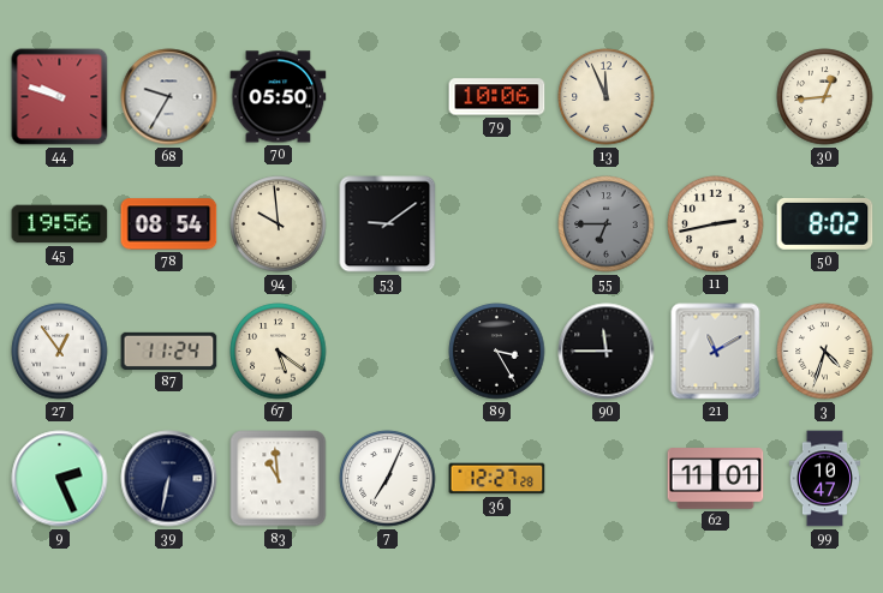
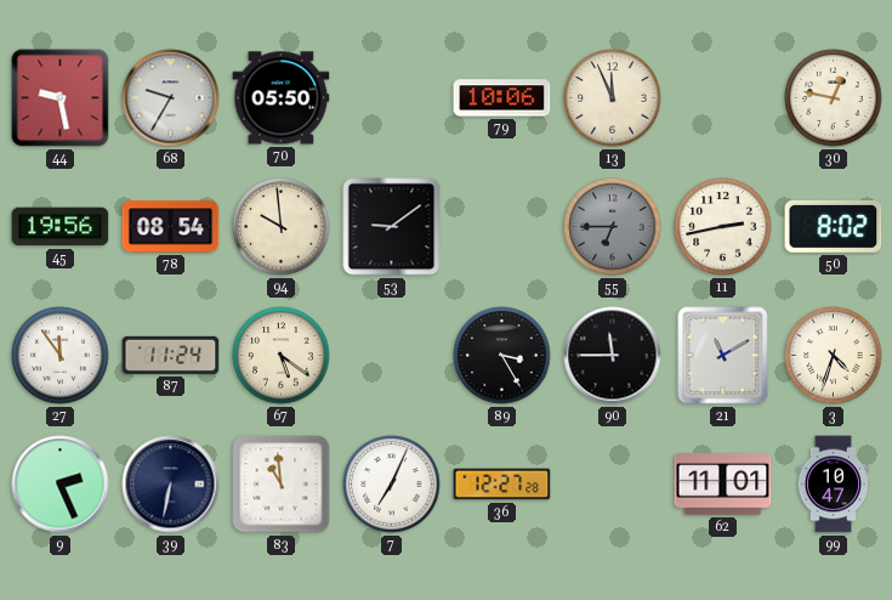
44: 9:48 -> 9:28
30: 12:44 -> 12:47
27: 12:54 -> 11:54
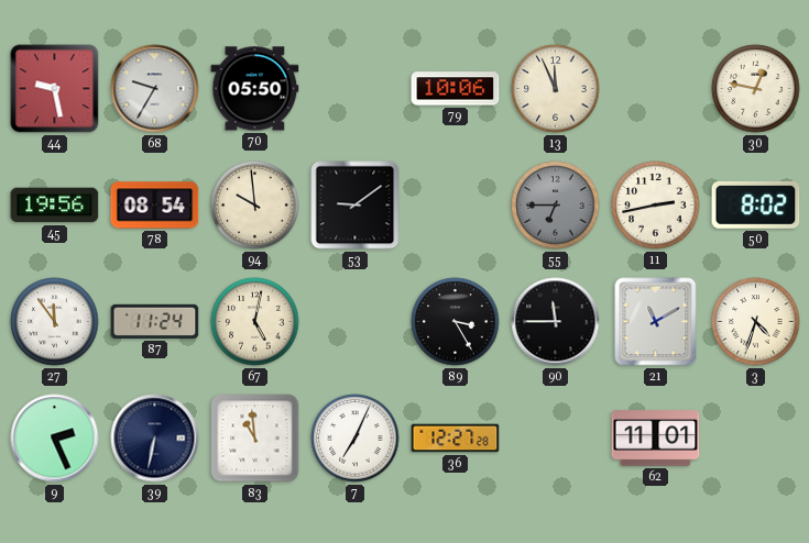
67: 5:21 -> 5:02
99: 10:47 -> none
